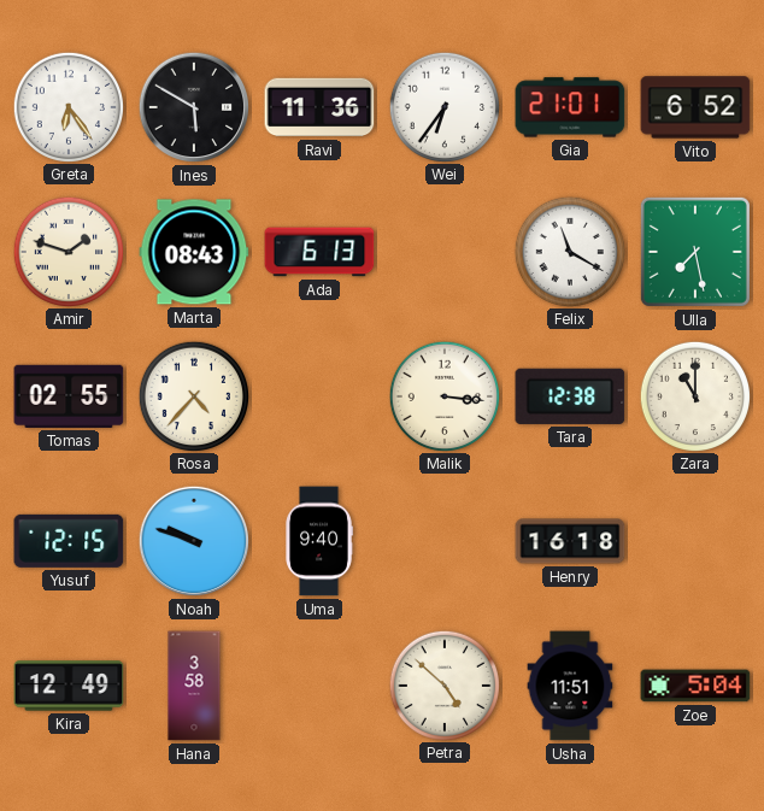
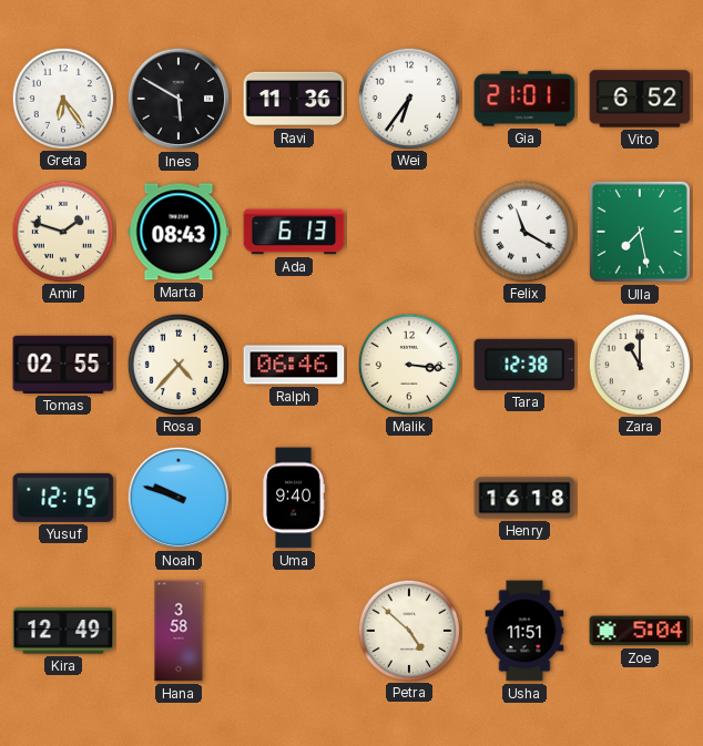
Ralph: none -> 06:46
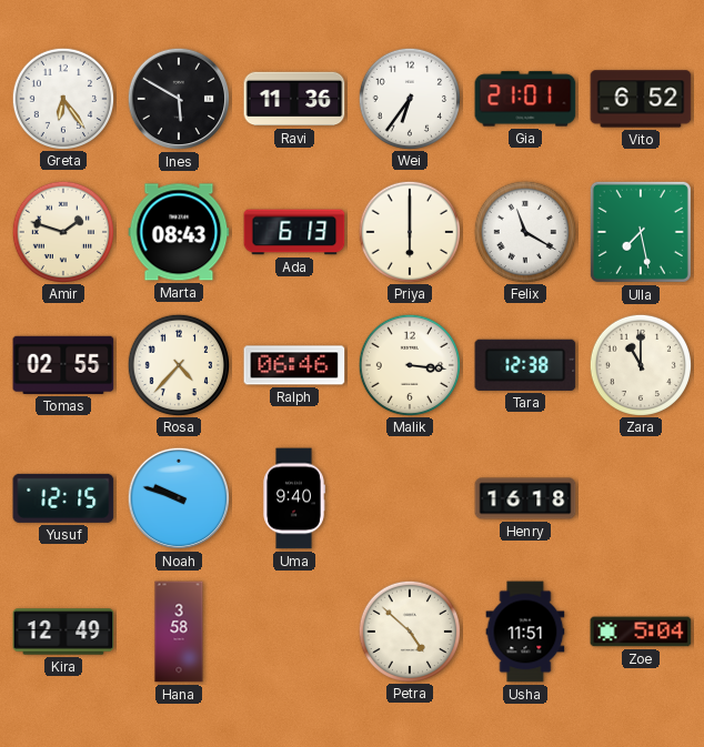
Priya: none -> 6:00
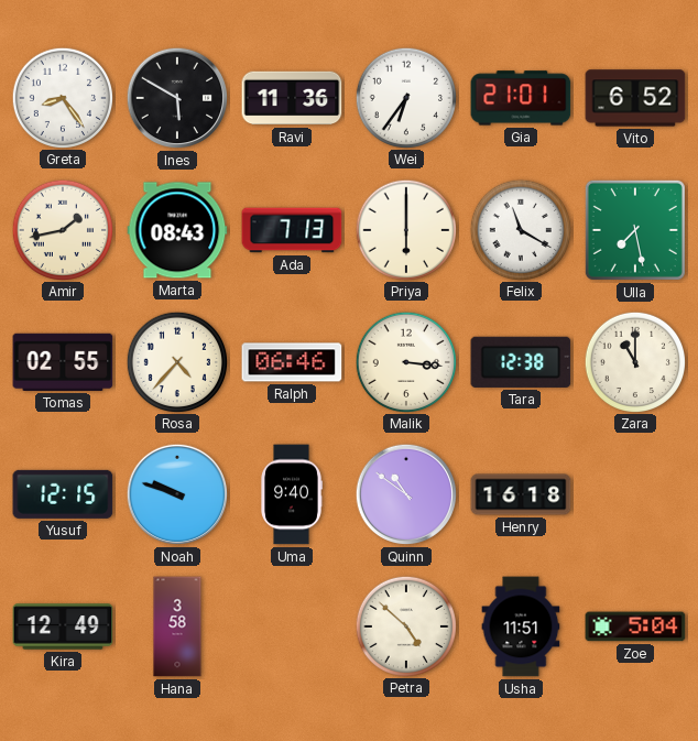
Greta: 6:24 -> 8:24
Amir: 1:48 -> 1:43
Ada: 6:13 -> 7:13
Quinn: none -> 10:51
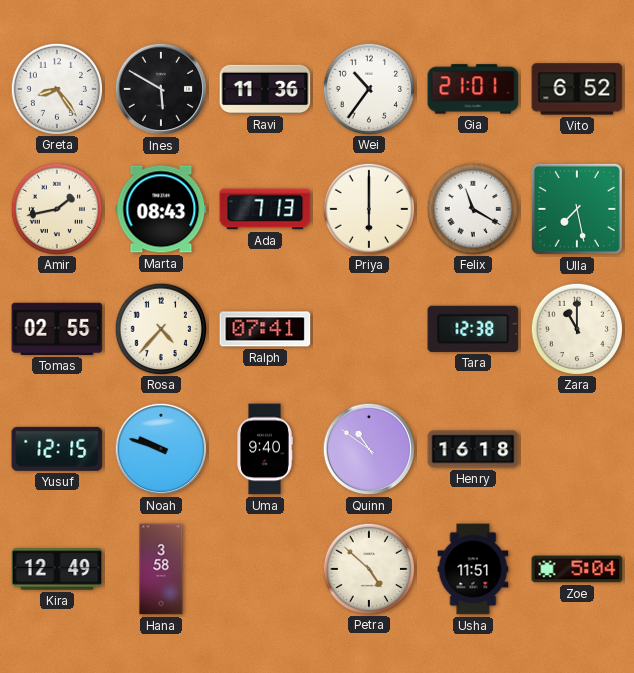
Wei: 6:36 -> 10:36
Ralph: 06:46 -> 07:41
Malik: 3:16 -> none
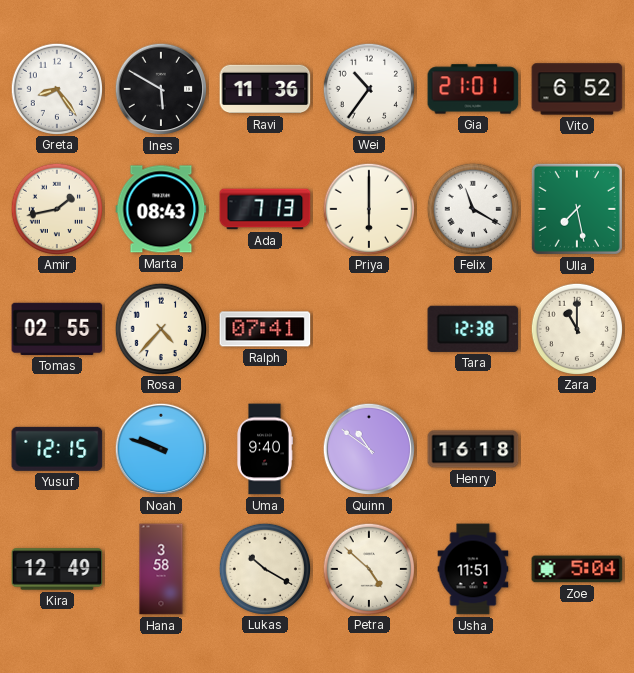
Lukas: none -> 10:20
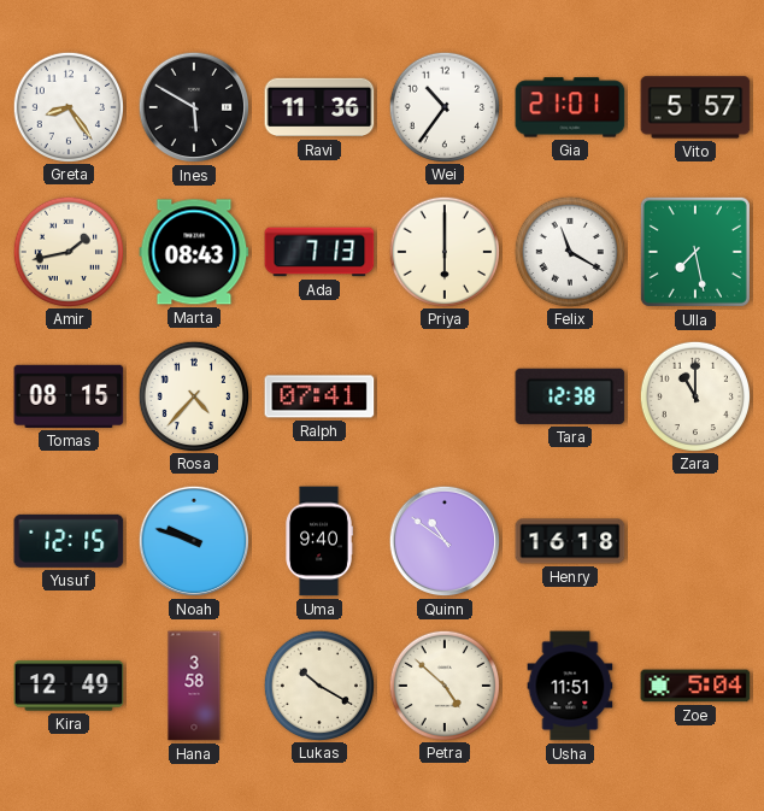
Vito: 6:52 -> 5:57
Tomas: 02:55 -> 08:15
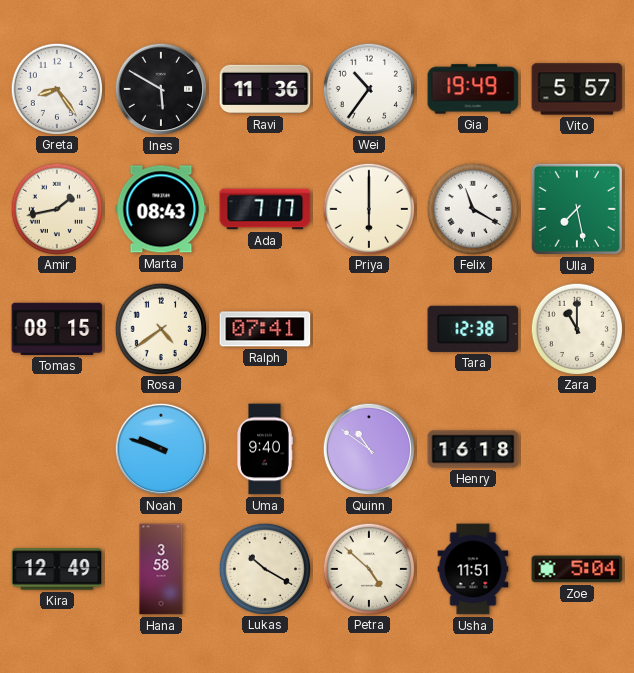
Gia: 21:01 -> 19:49
Ada: 7:13 -> 7:17
Rosa: 4:37 -> 4:39
Yusuf: 12:15 -> none
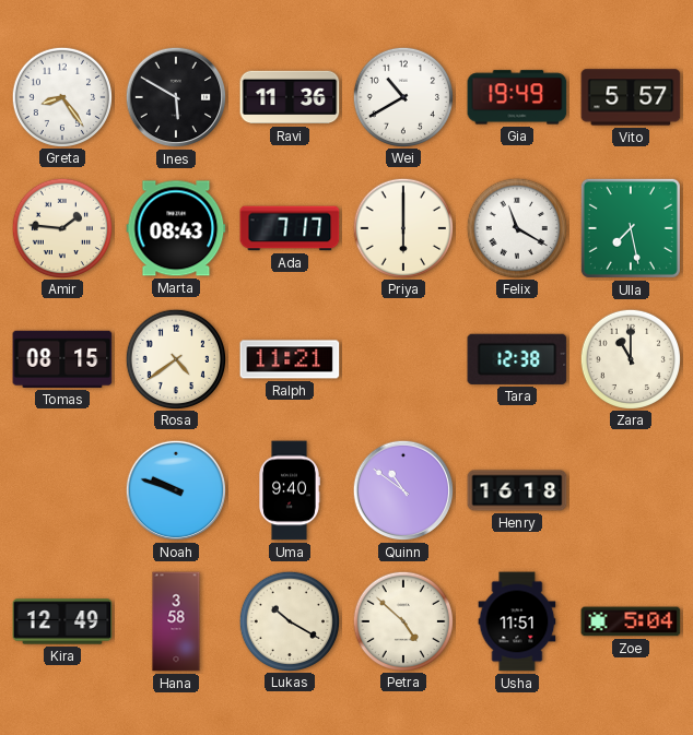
Wei: 10:36 -> 10:40
Amir: 1:43 -> 1:46
Ralph: 07:41 -> 11:21
